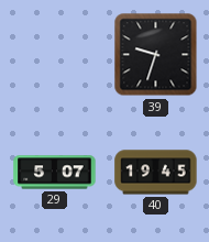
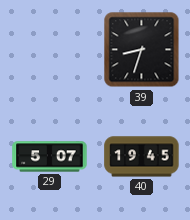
39: 9:33 -> 8:33
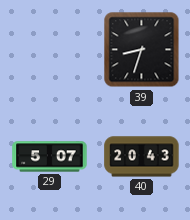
40: 19:45 -> 20:43
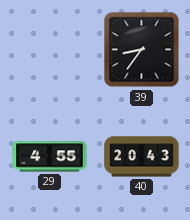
39: 8:33 -> 8:36
29: 5:07 -> 4:55
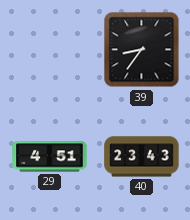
29: 4:55 -> 4:51
40: 20:43 -> 23:43
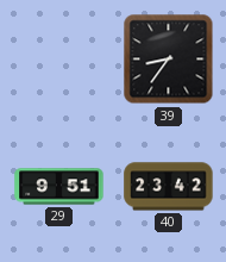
29: 4:51 -> 9:51
40: 23:43 -> 23:42
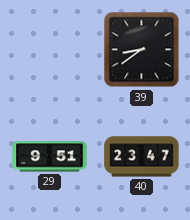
39: 8:36 -> 8:39
40: 23:42 -> 23:47
